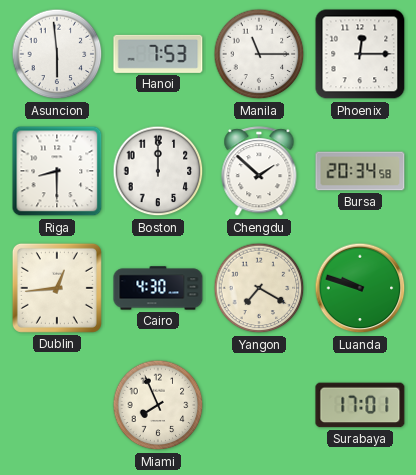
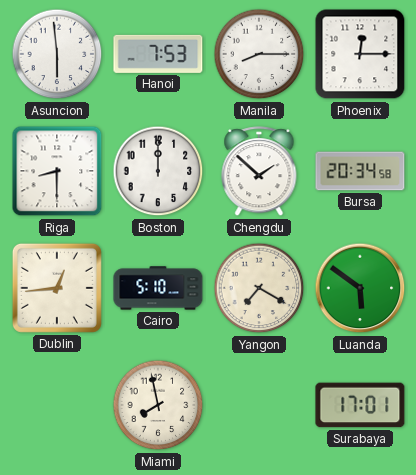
Manila: 11:15 -> 8:15
Cairo: 4:30 -> 5:10
Luanda: 9:48 -> 5:51
Miami: 7:56 -> 7:58
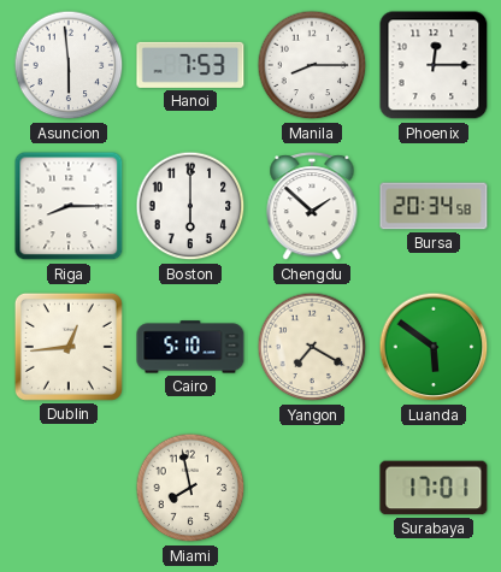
Riga: 8:30 -> 8:15
Boston: 12:00 -> 6:00
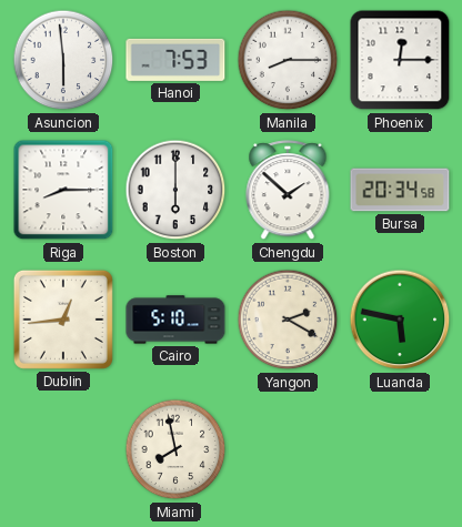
Yangon: 7:20 -> 2:20
Luanda: 5:51 -> 5:47
Surabaya: 17:01 -> none
